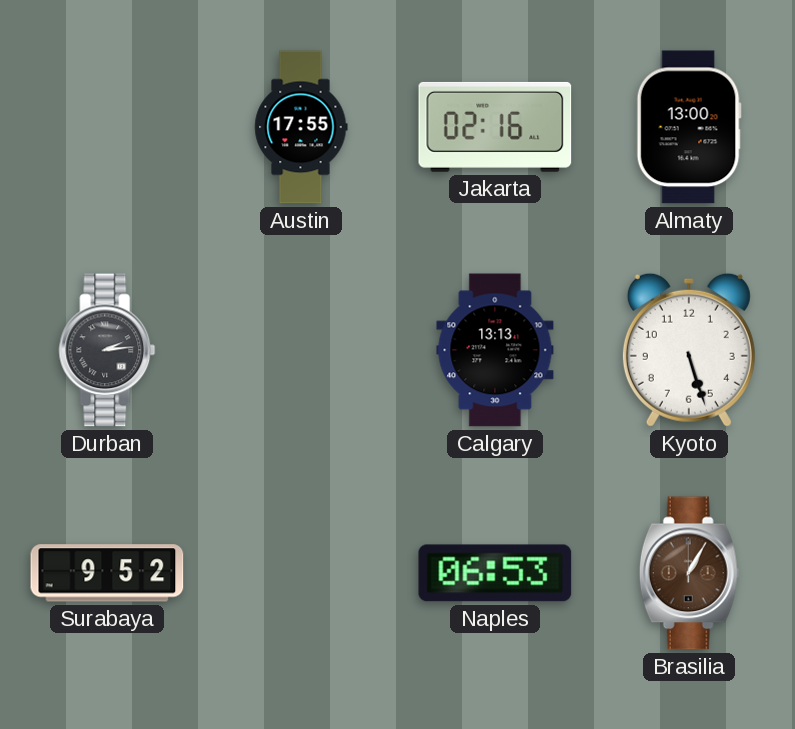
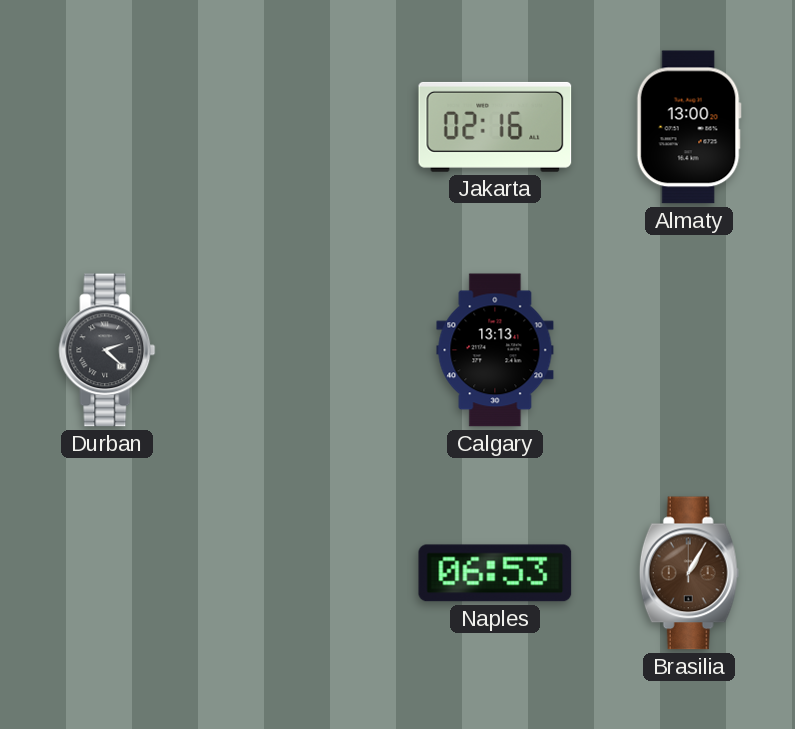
Austin: 17:55 -> none
Durban: 2:14 -> 2:22
Kyoto: 5:27 -> none
Surabaya: 9:52 -> none
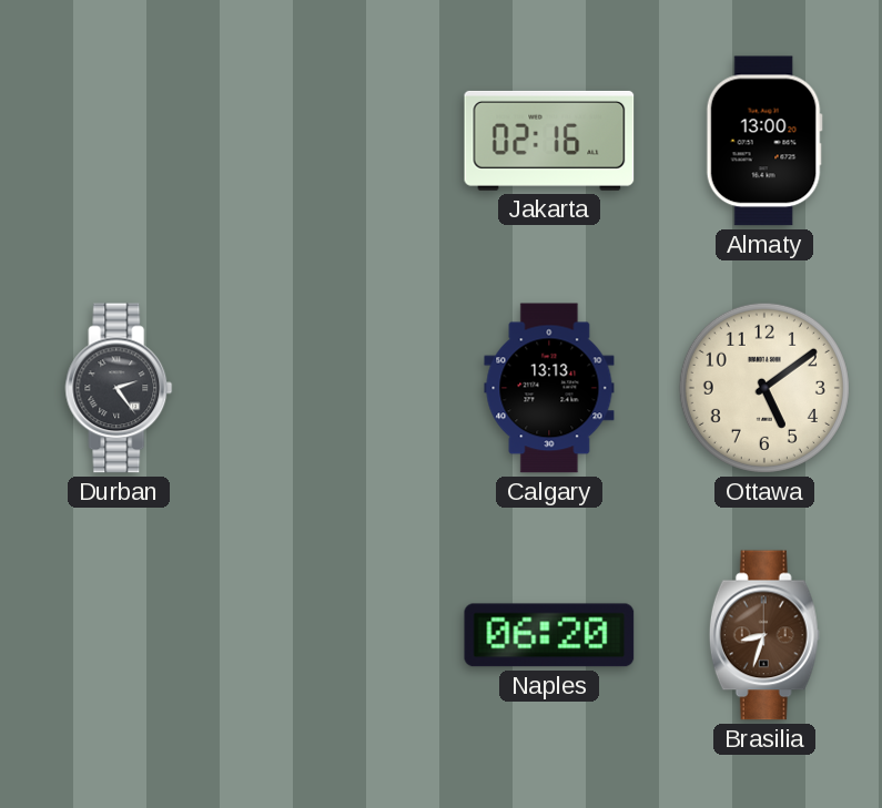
Durban: 2:22 -> 2:24
Ottawa: none -> 5:09
Naples: 06:53 -> 06:20
Brasilia: 1:05 -> 8:33
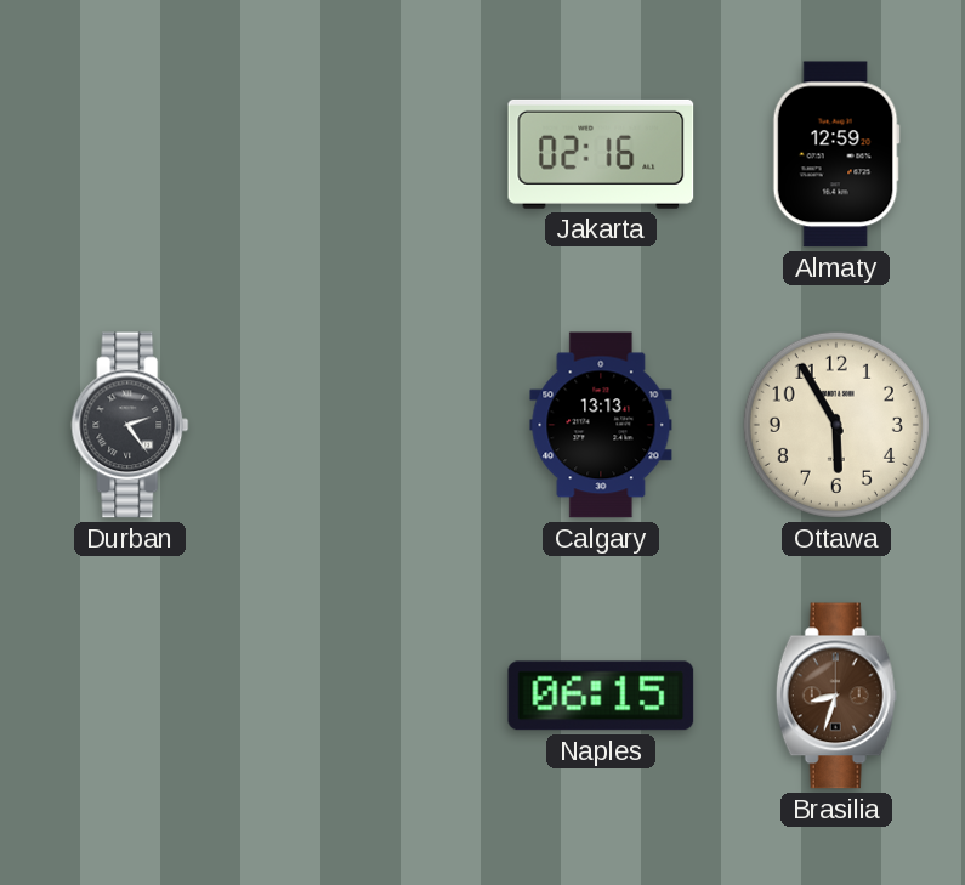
Almaty: 13:00 -> 12:59
Ottawa: 5:09 -> 5:55
Naples: 06:20 -> 06:15
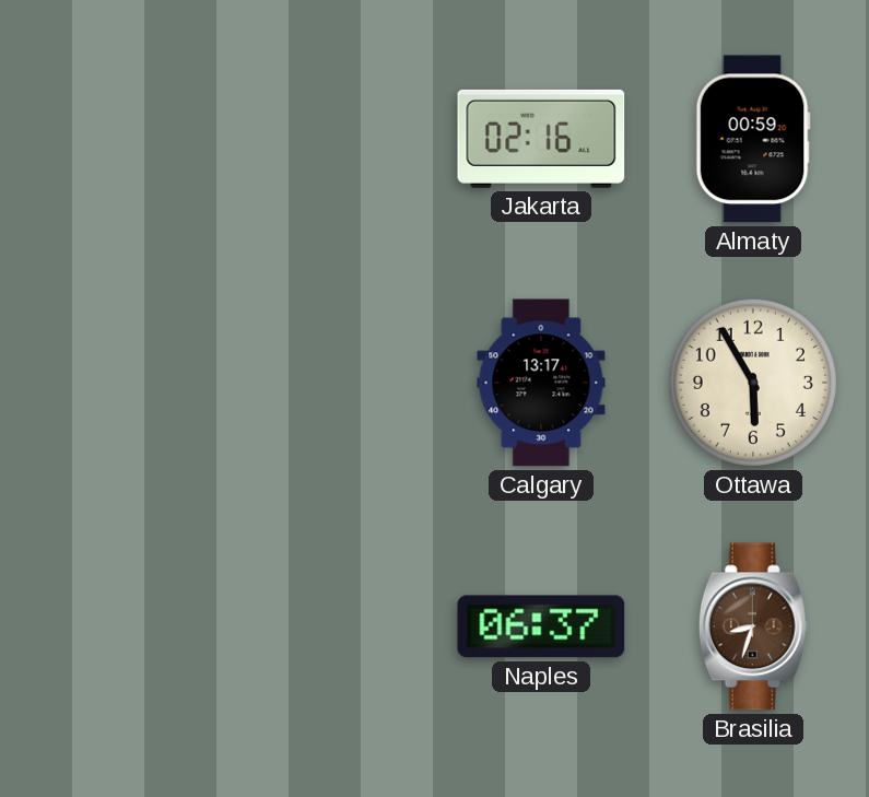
Almaty: 12:59 -> 00:59
Durban: 2:24 -> none
Calgary: 13:13 -> 13:17
Naples: 06:15 -> 06:37
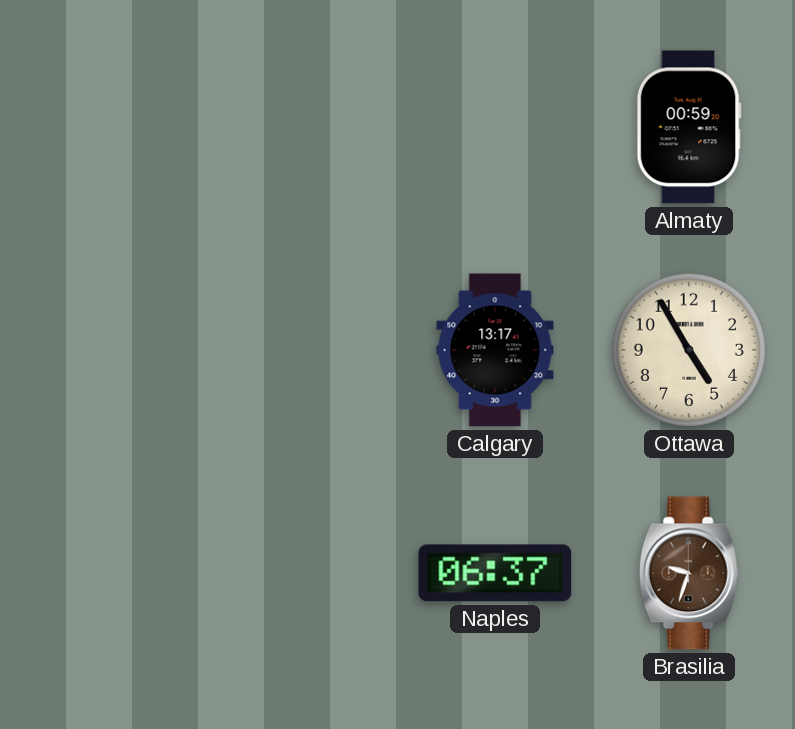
Jakarta: 02:16 -> none
Ottawa: 5:55 -> 4:55
Brasilia: 8:33 -> 9:33
